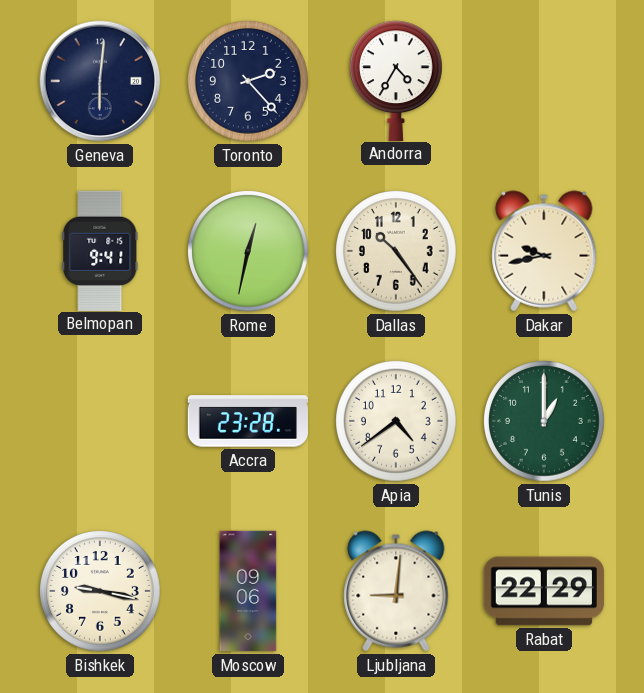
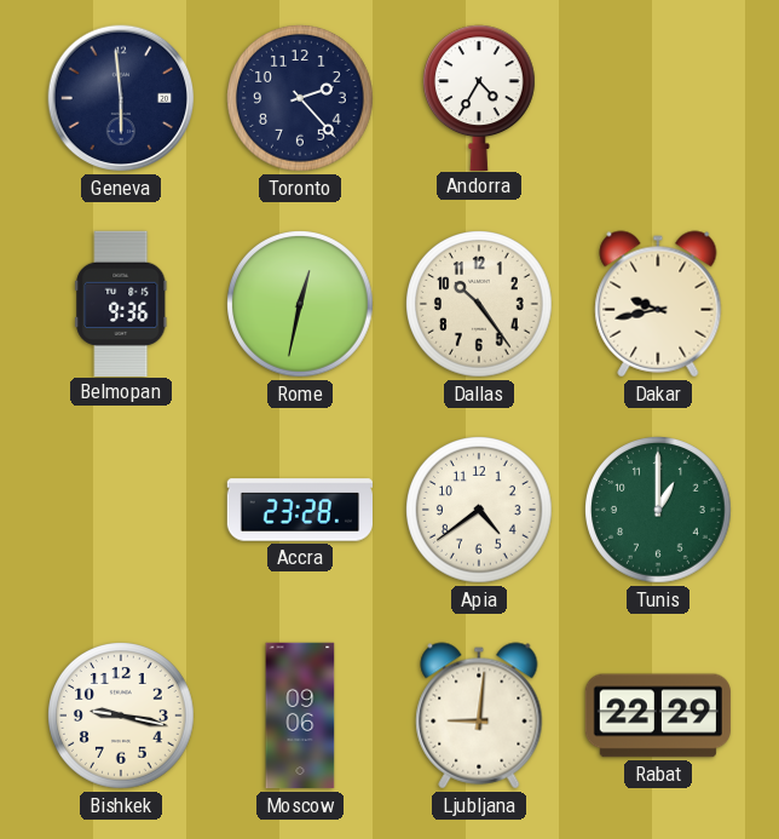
Geneva: 6:01 -> 5:59
Belmopan: 9:41 -> 9:36
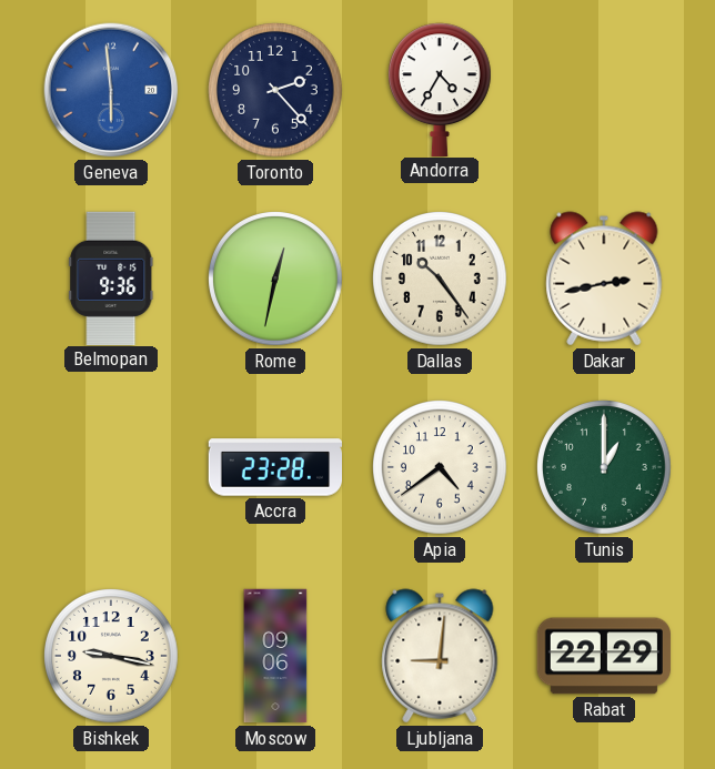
Geneva dial: navy -> blue
Dakar: 9:43 -> 2:43
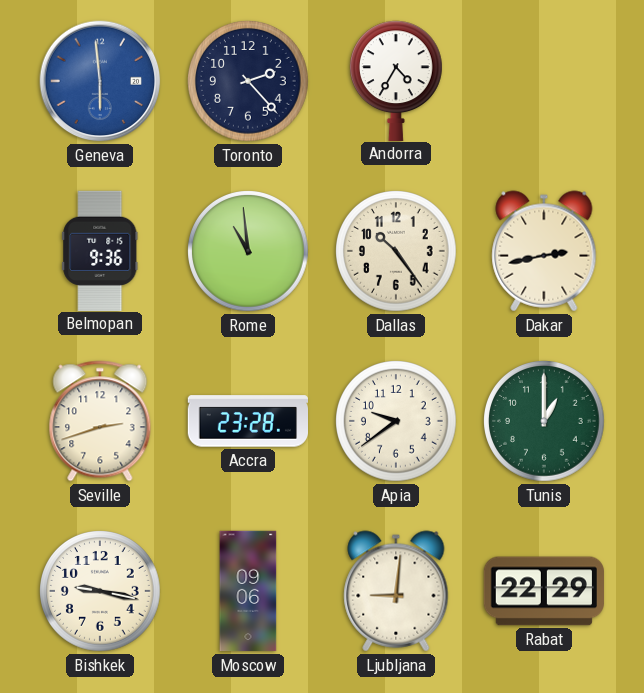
Rome: 12:32 -> 10:59
Seville: none -> 2:42
Apia: 4:39 -> 9:39
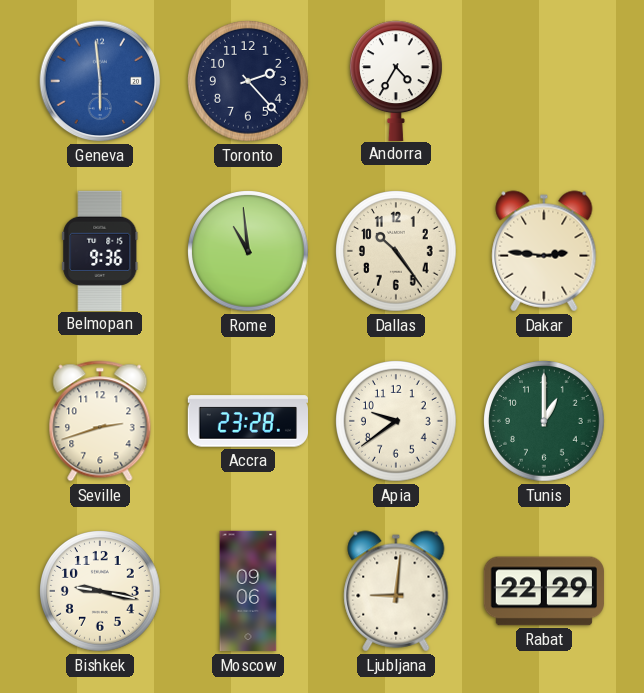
Dakar: 2:43 -> 2:46
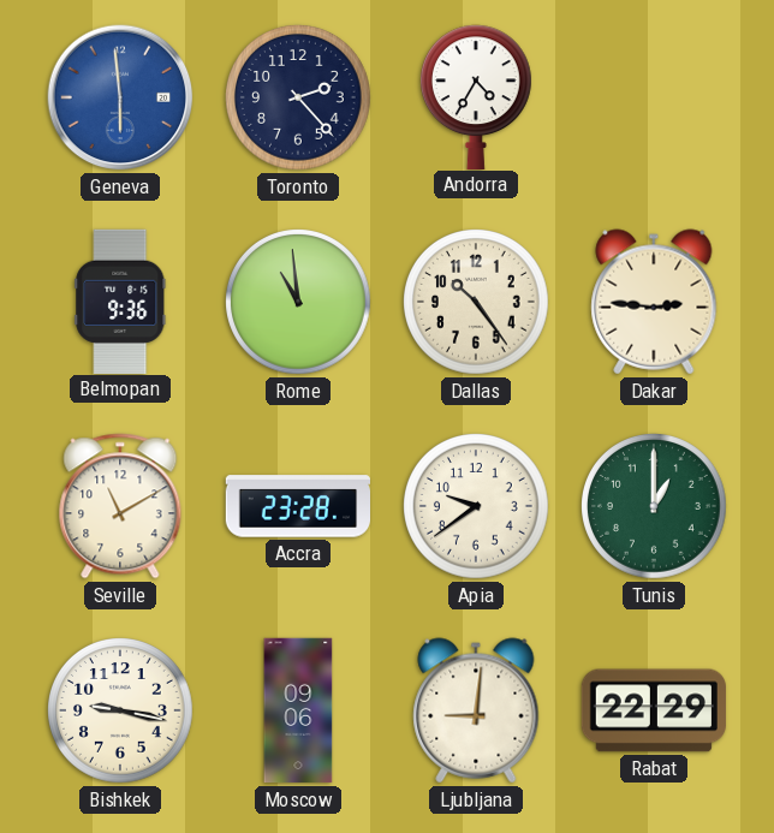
Seville: 2:42 -> 11:10
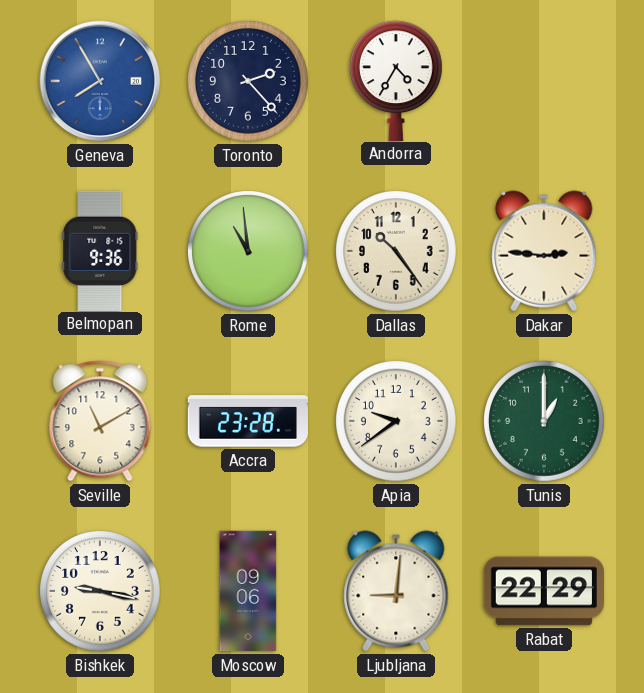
Geneva: 5:59 -> 7:55
